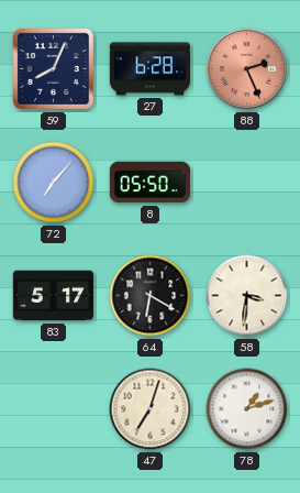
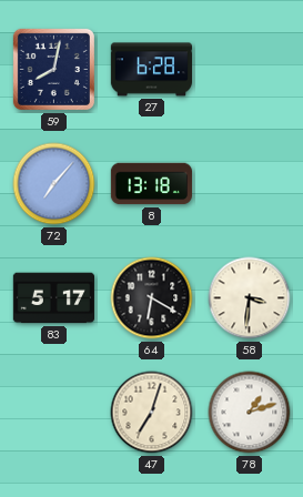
59: 8:04 -> 8:02
88: 2:26 -> none
8: 05:50 -> 13:18
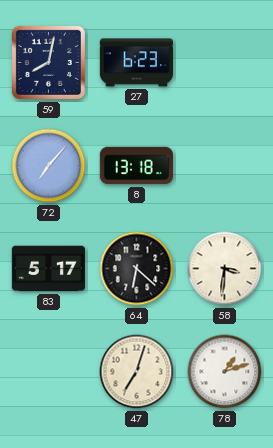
27: 6:28 -> 6:23
64: 6:20 -> 6:22
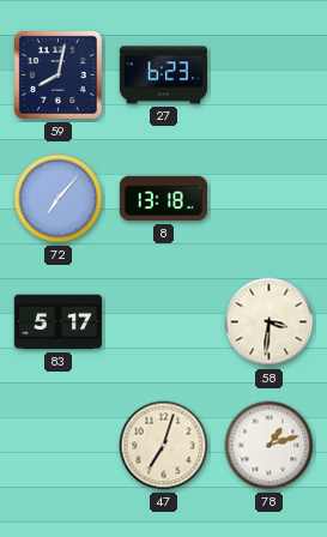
64: 6:22 -> none
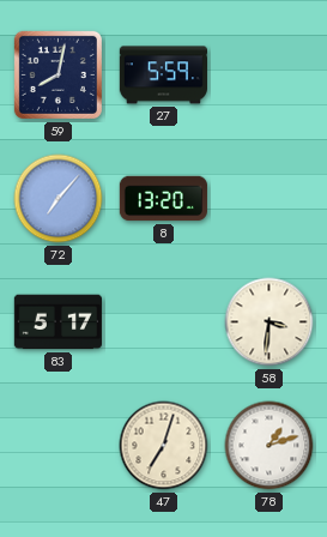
27: 6:23 -> 5:59
8: 13:18 -> 13:20
